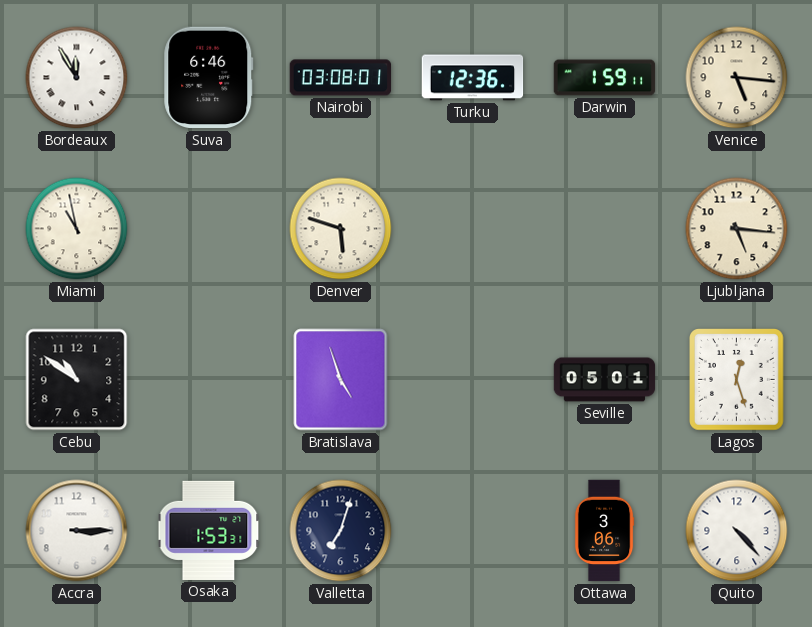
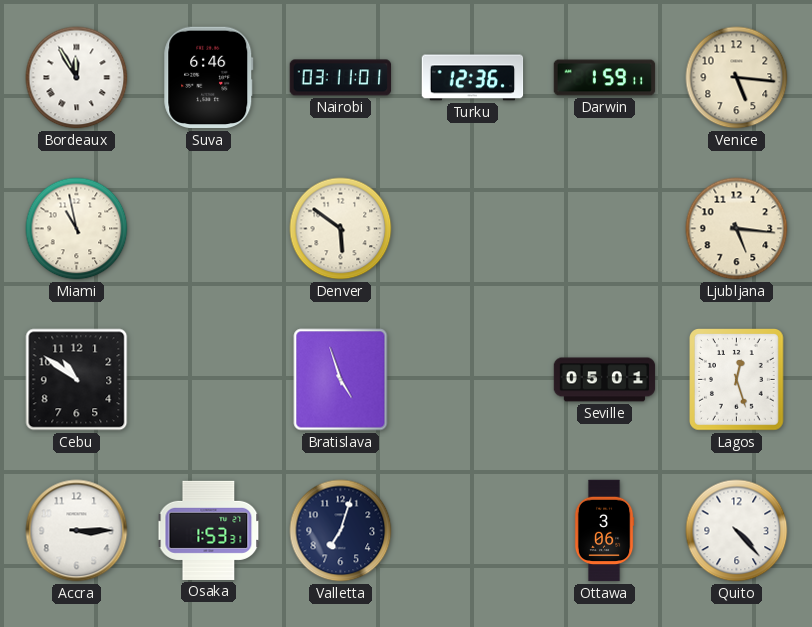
Nairobi: 03:08 -> 03:11
Denver: 5:48 -> 5:51
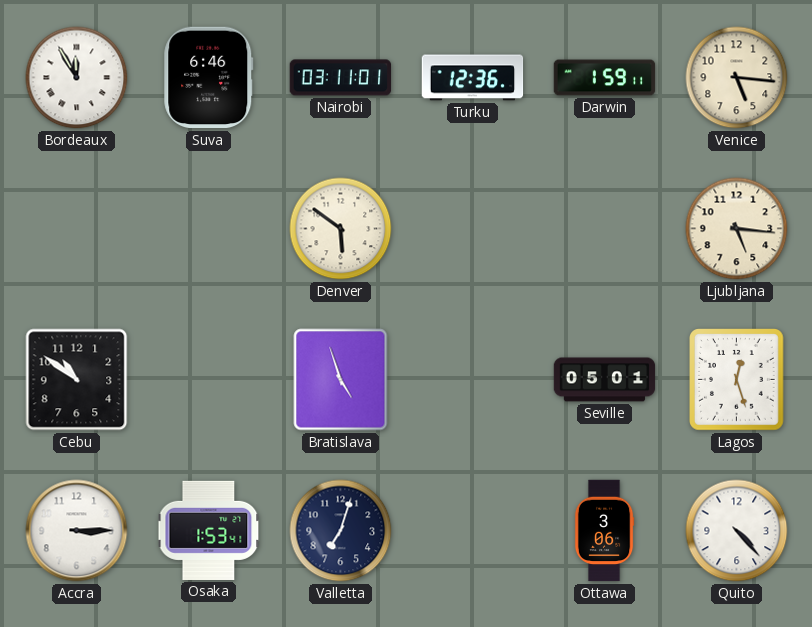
Miami: 10:58 -> none
Osaka: 1:53:31 -> 1:53:41
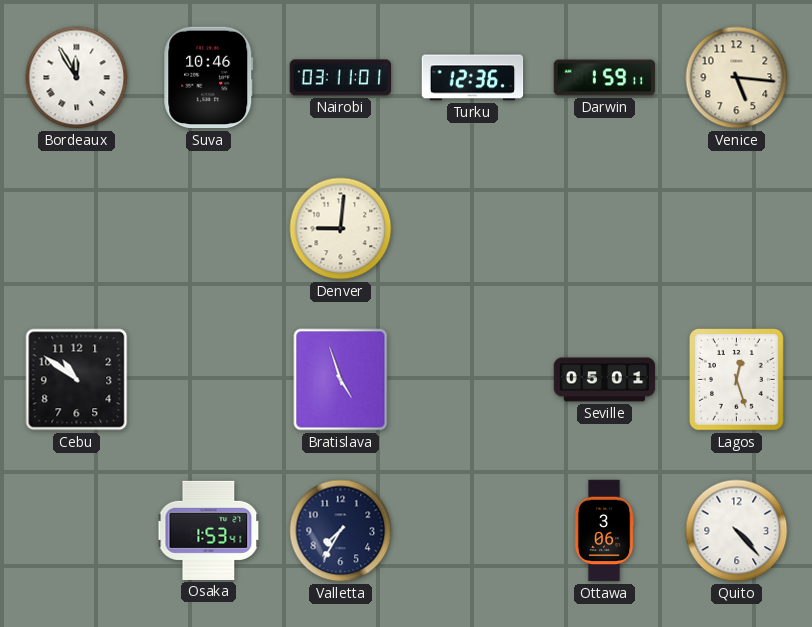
Suva: 6:46 -> 10:46
Denver: 5:51 -> 9:01
Ljubljana: 5:16 -> none
Accra: 3:15 -> none
Valletta: 7:03 -> 7:35
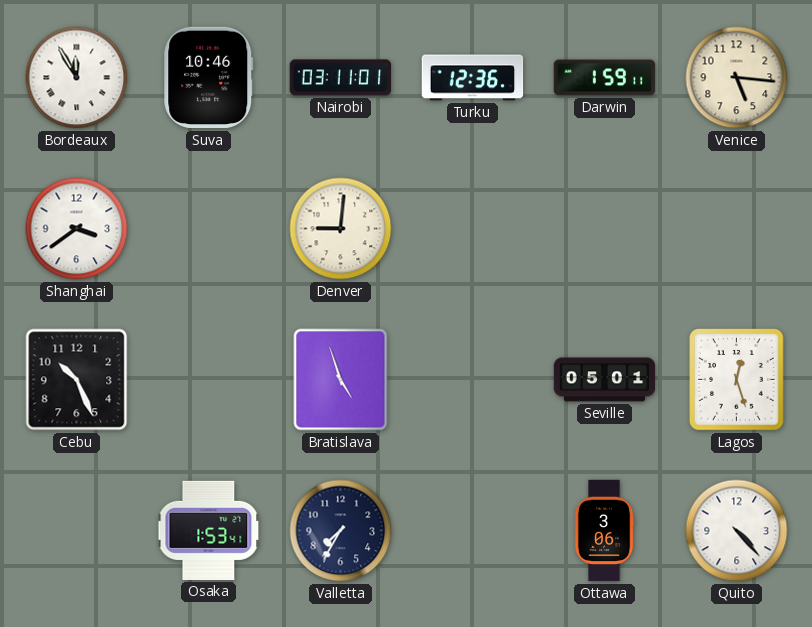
Shanghai: none -> 3:39
Cebu: 10:51 -> 10:26
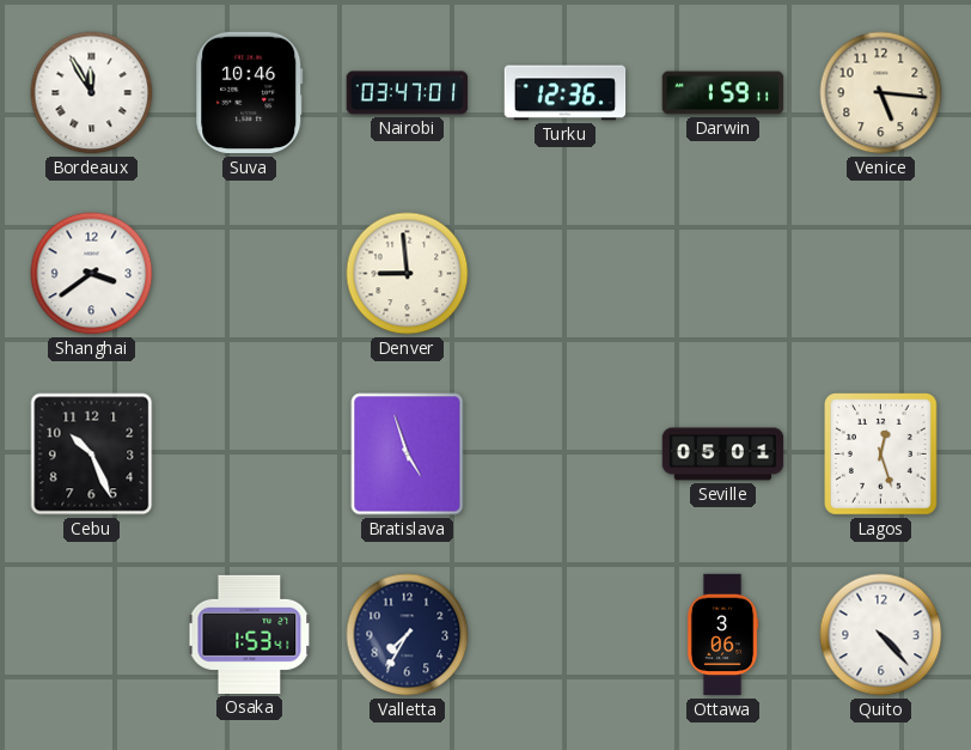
Nairobi: 03:11 -> 03:47
Denver: 9:01 -> 8:59
